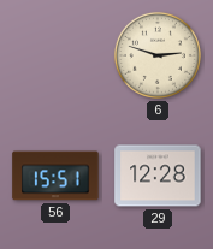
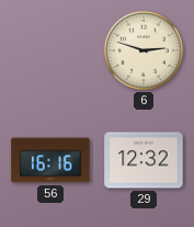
56: 15:51 -> 16:16
29: 12:28 -> 12:32
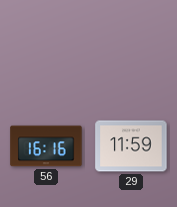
6: 2:48 -> none
29: 12:32 -> 11:59
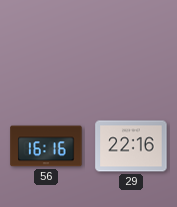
29: 11:59 -> 22:16
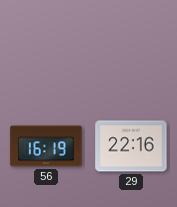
56: 16:16 -> 16:19
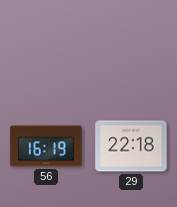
29: 22:16 -> 22:18
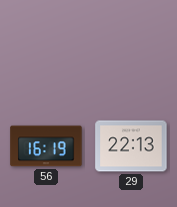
29: 22:18 -> 22:13
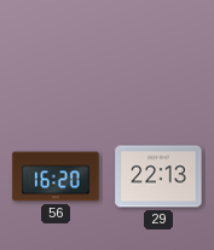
56: 16:19 -> 16:20
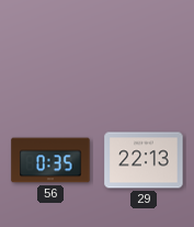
56: 16:20 -> 0:35
